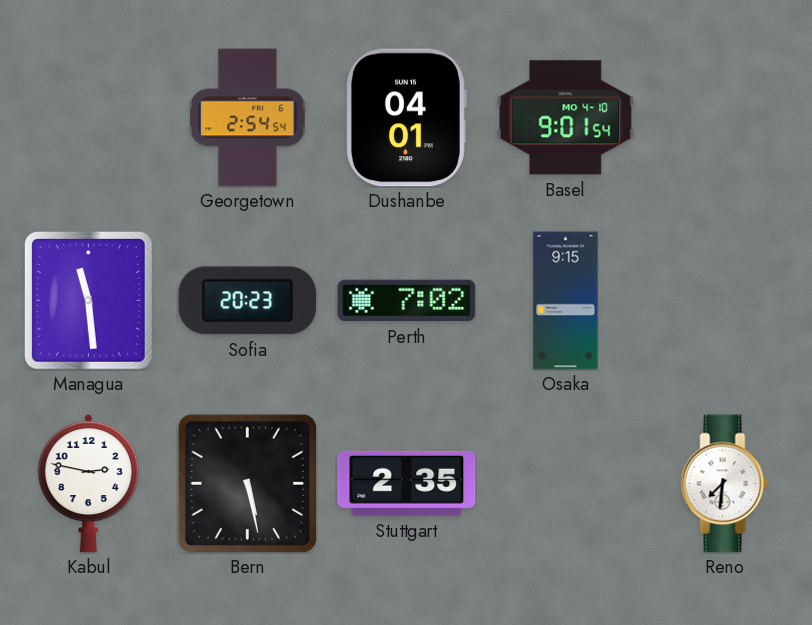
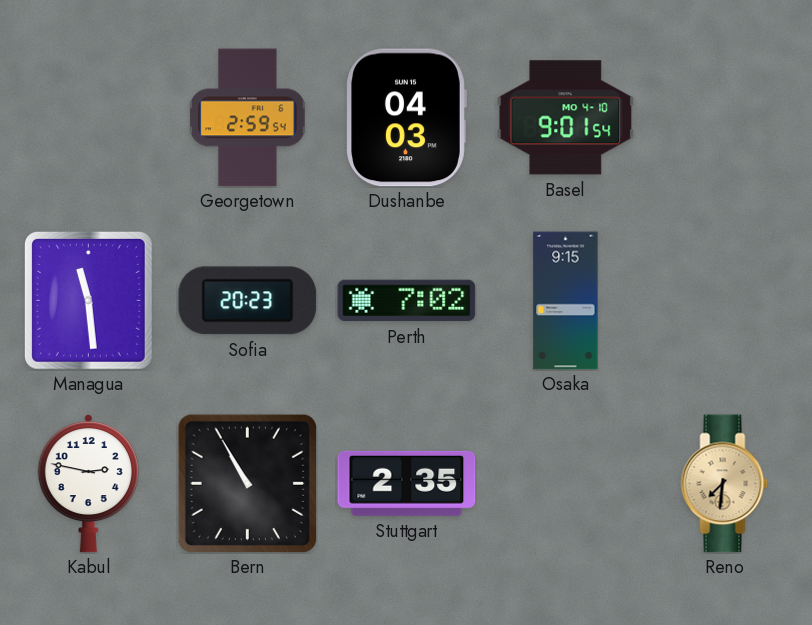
Georgetown: 2:54 -> 2:59
Dushanbe: 04:01 -> 04:03
Bern: 5:28 -> 10:55
Reno dial: white -> champagne
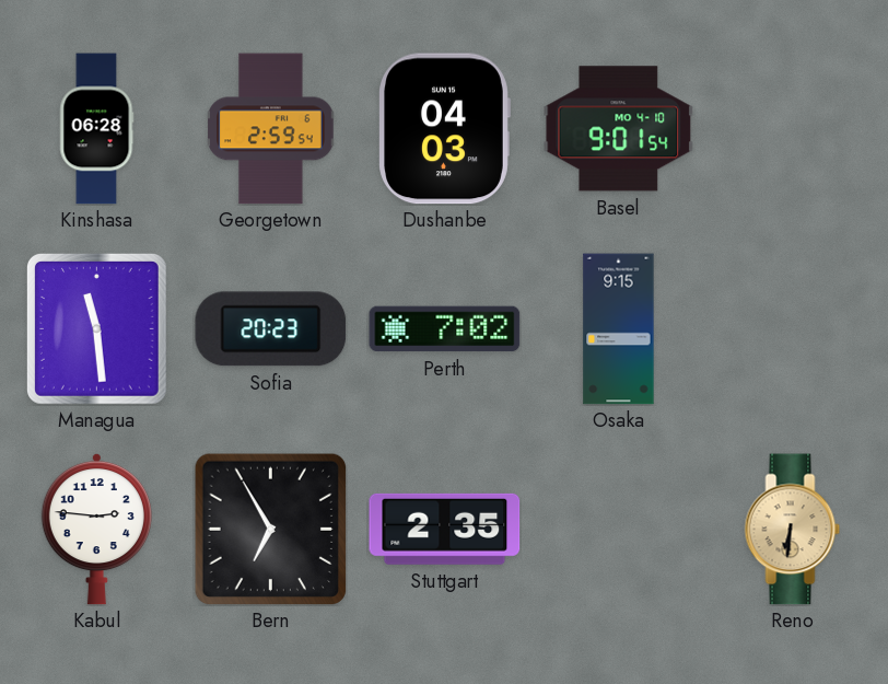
Kinshasa: none -> 06:28
Kabul: 2:47 -> 2:46
Bern: 10:55 -> 6:55
Reno: 7:31 -> 6:31
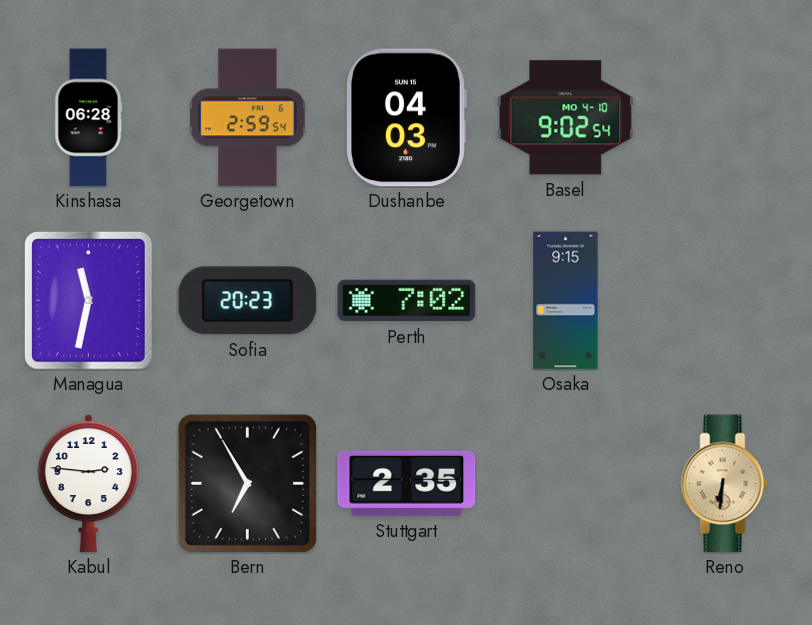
Basel: 9:01 -> 9:02
Managua: 11:29 -> 11:32
